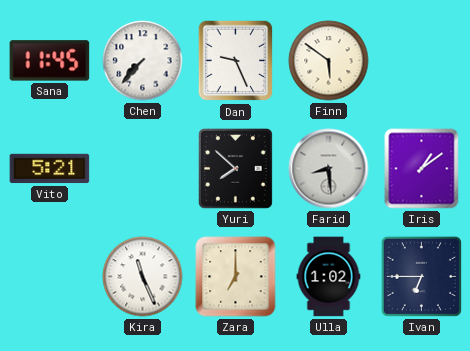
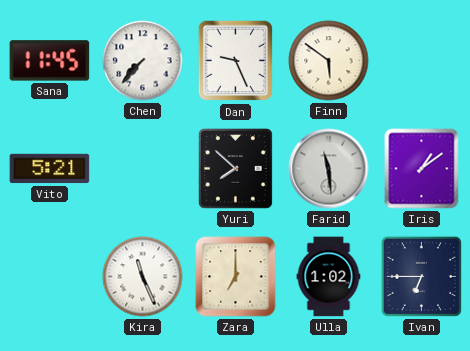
Farid: 8:29 -> 11:29
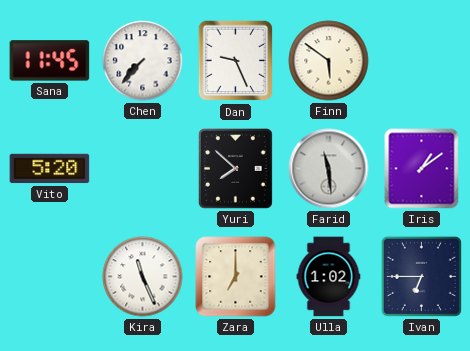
Vito: 5:21 -> 5:20
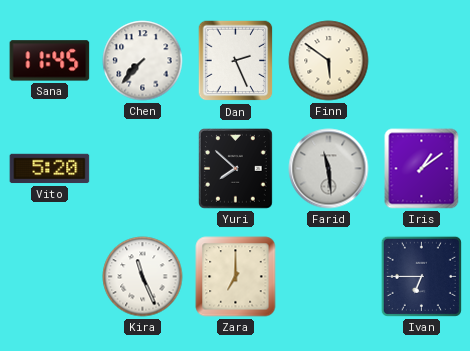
Dan: 9:26 -> 2:26
Ulla: 1:02 -> none
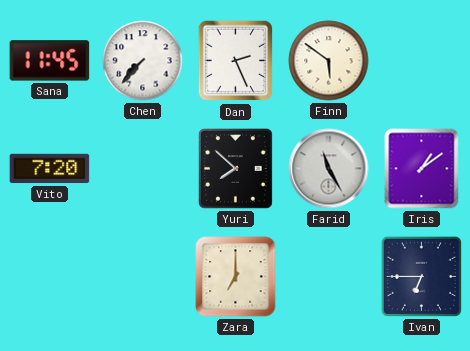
Vito: 5:20 -> 7:20
Farid: 11:29 -> 11:25
Kira: 11:26 -> none
